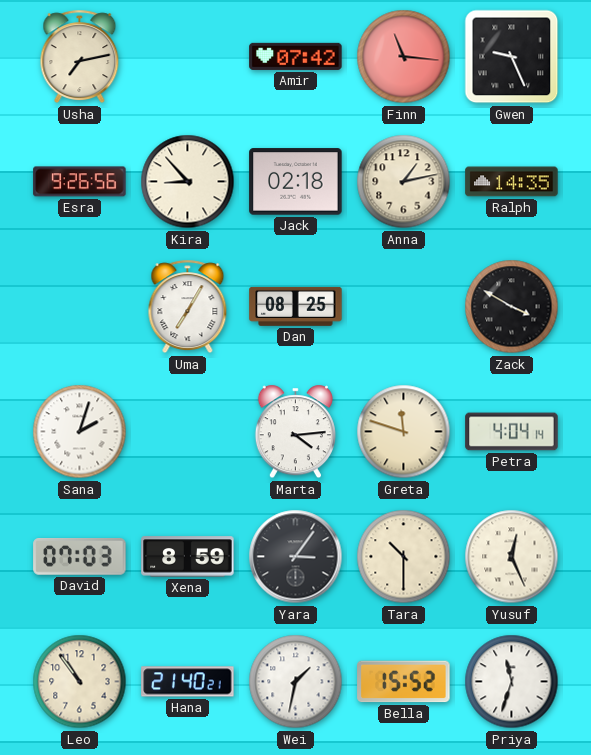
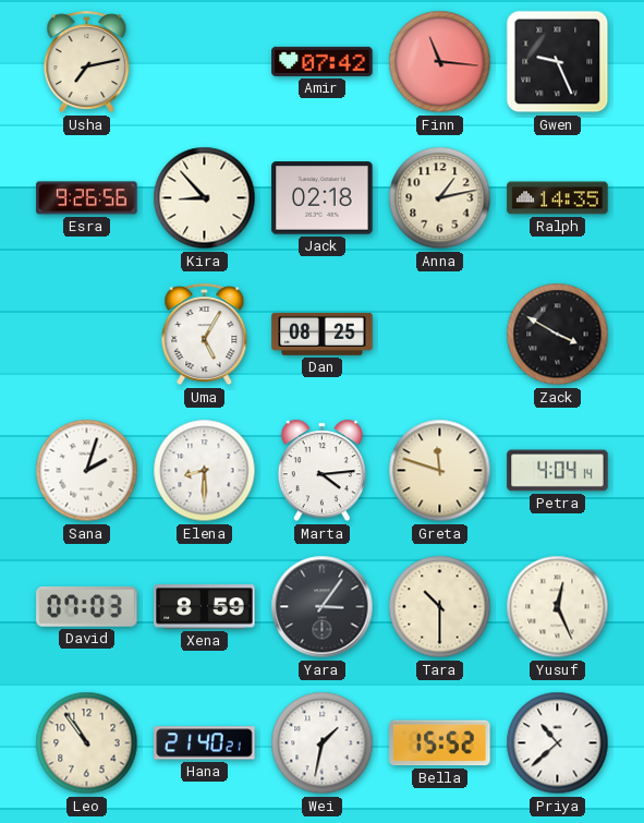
Uma: 7:05 -> 5:05
Elena: none -> 8:30
Priya: 11:33 -> 10:38
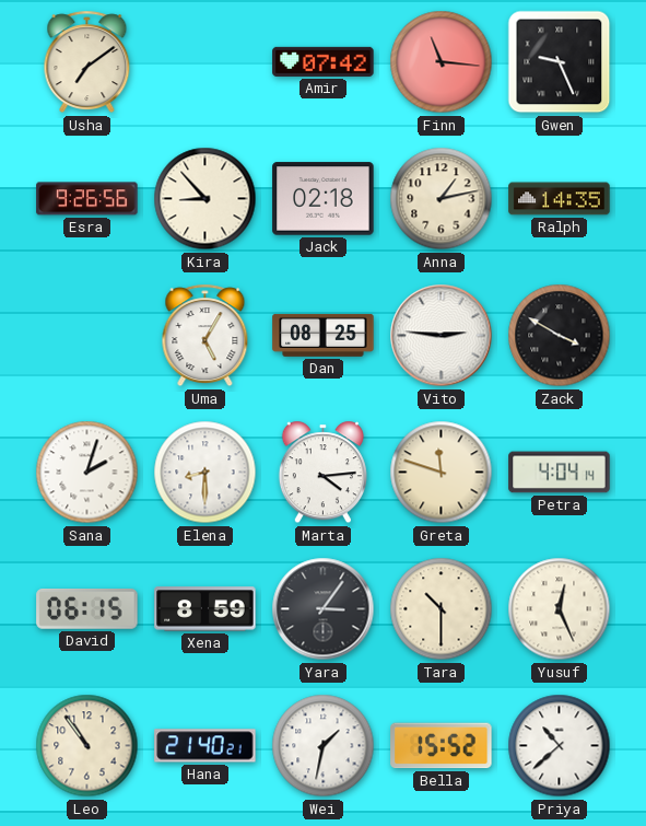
Usha: 7:13 -> 7:09
Vito: none -> 2:46
David: 07:03 -> 06:15
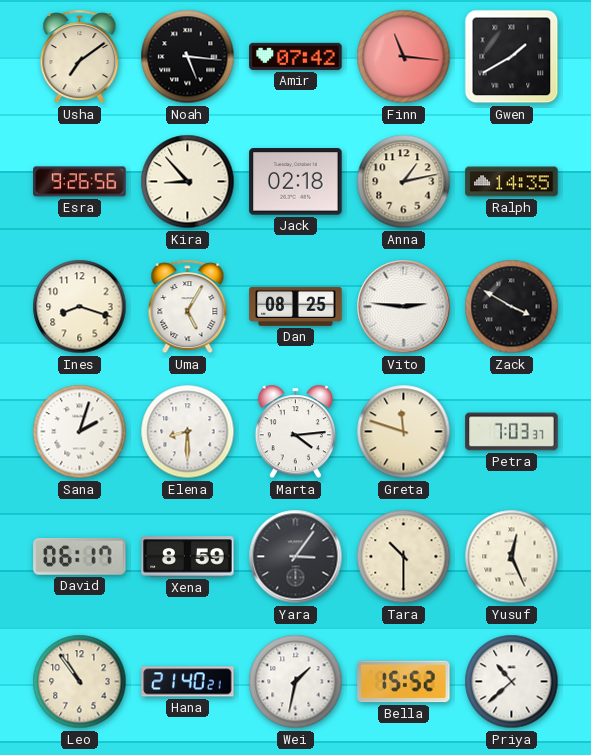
Noah: none -> 5:16
Gwen: 9:26 -> 1:40
Ines: none -> 8:18
Petra: 4:04 -> 7:03
David: 06:15 -> 06:17
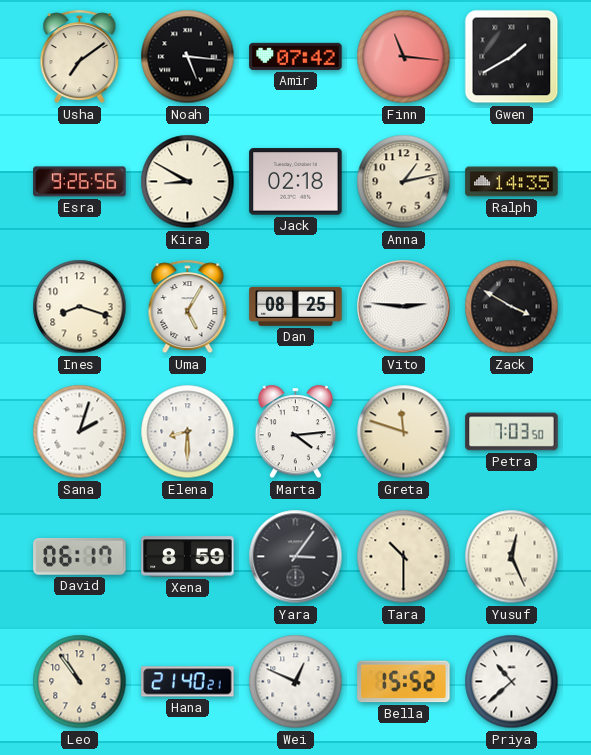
Kira: 8:53 -> 8:50
Petra: 7:03:37 -> 7:03:50
Wei: 1:32 -> 12:49
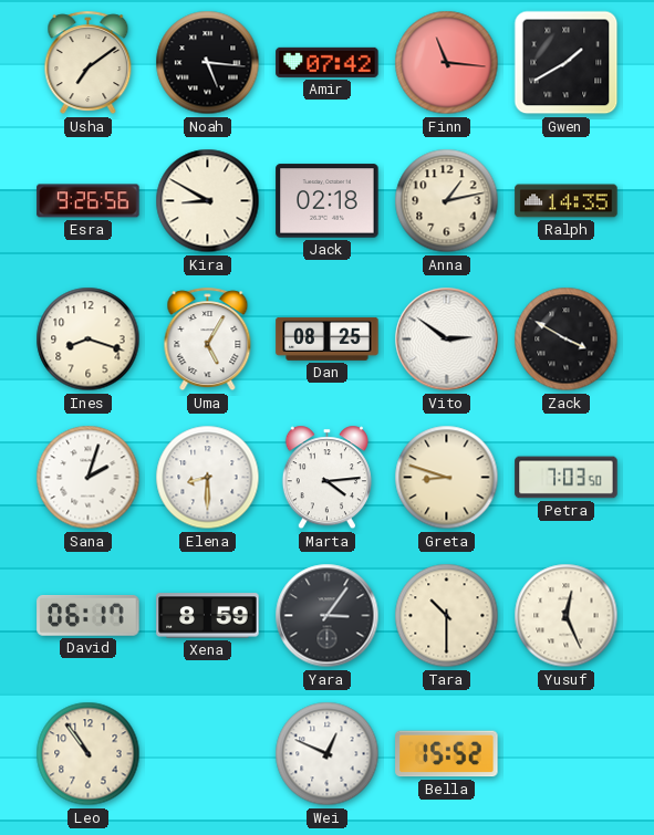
Vito: 2:46 -> 2:51
Greta: 11:48 -> 8:48
Hana: 21:40 -> none
Priya: 10:38 -> none
